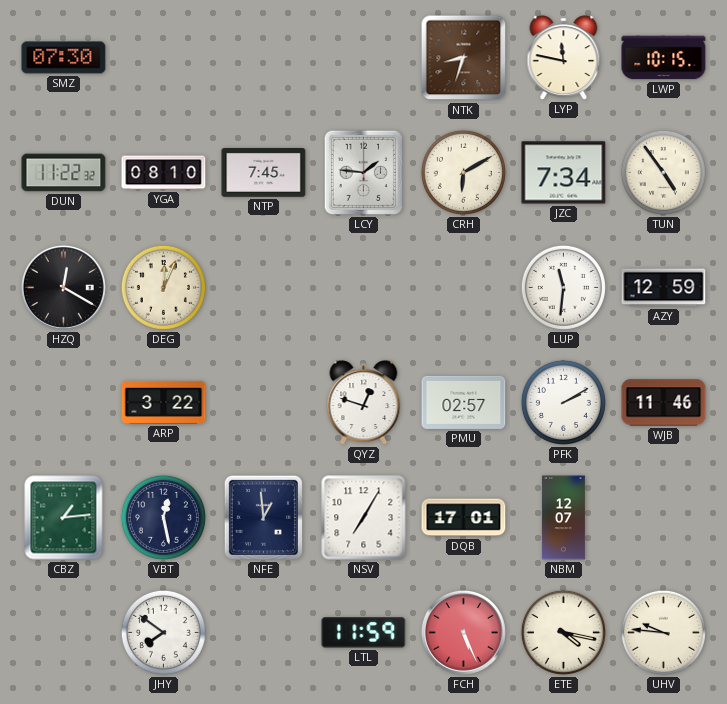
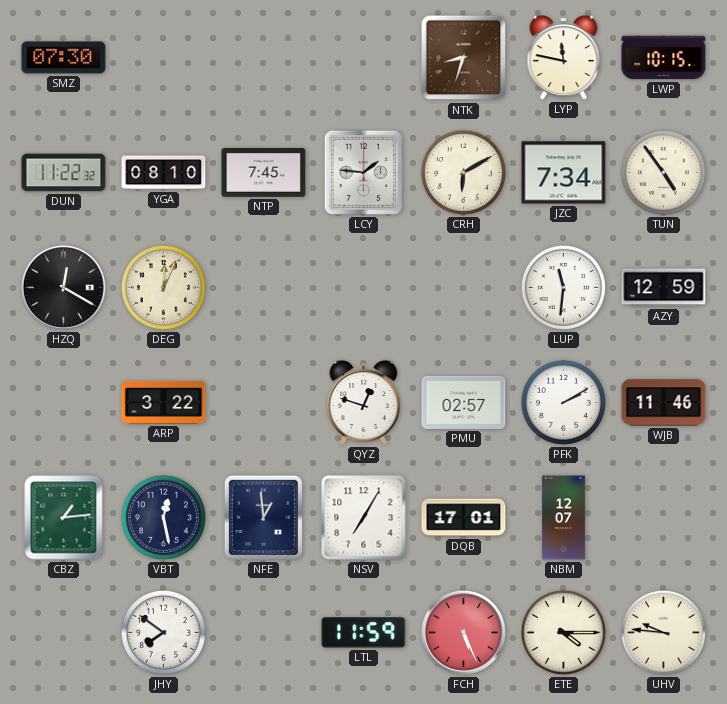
ETE: 4:17 -> 4:15
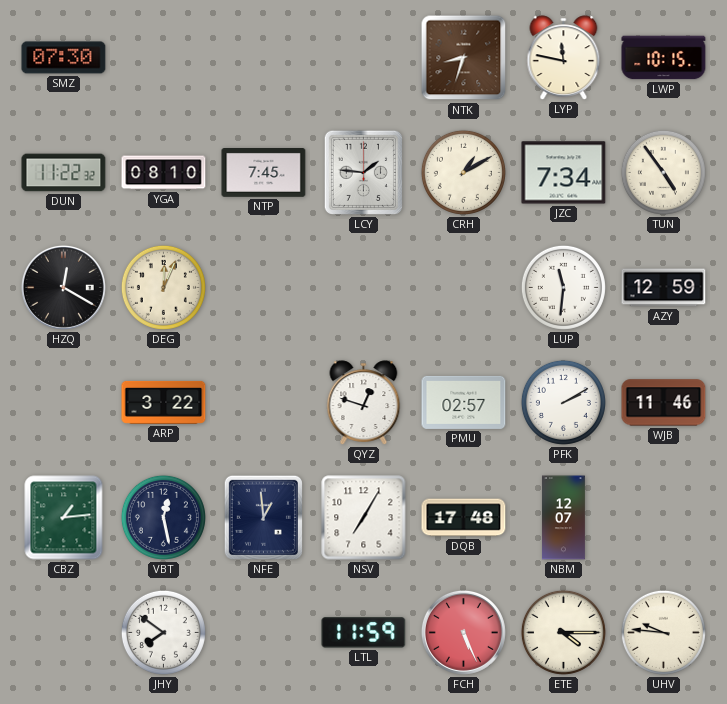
CRH: 6:10 -> 1:10
DQB: 17:01 -> 17:48
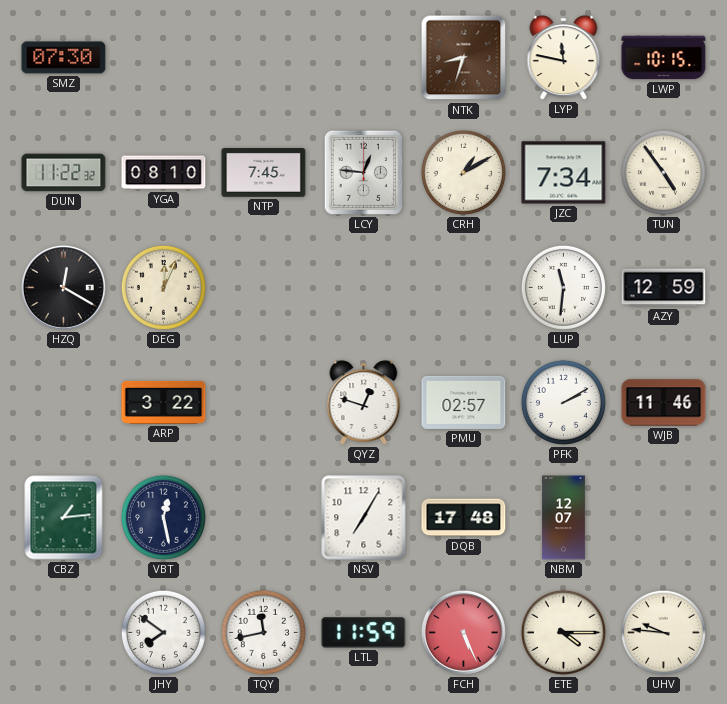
LCY: 1:46 -> 12:46
NFE: 12:59 -> none
TQY: none -> 11:43
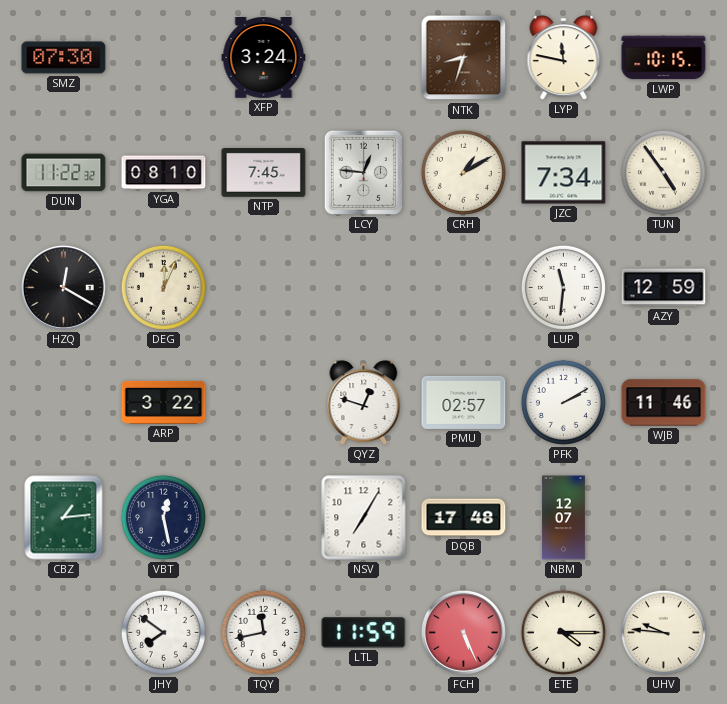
XFP: none -> 3:24
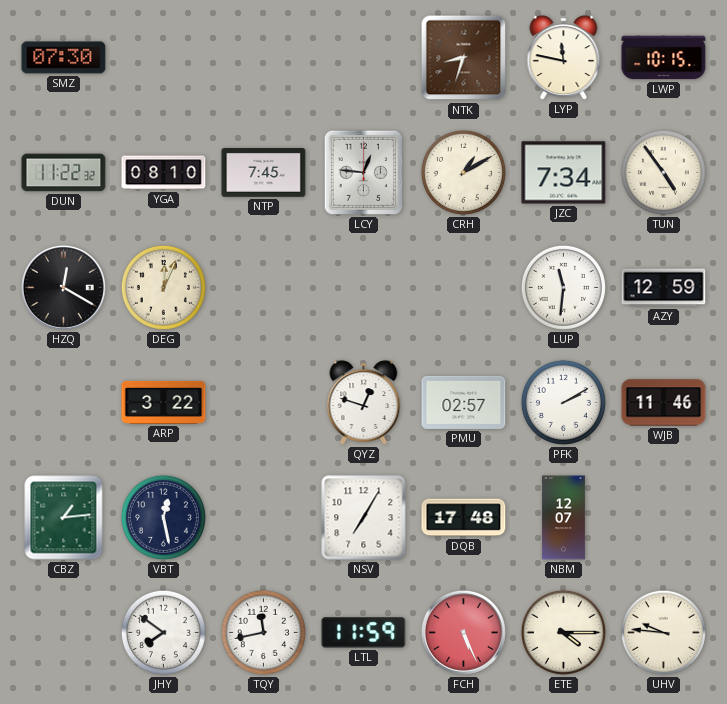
XFP: 3:24 -> none
